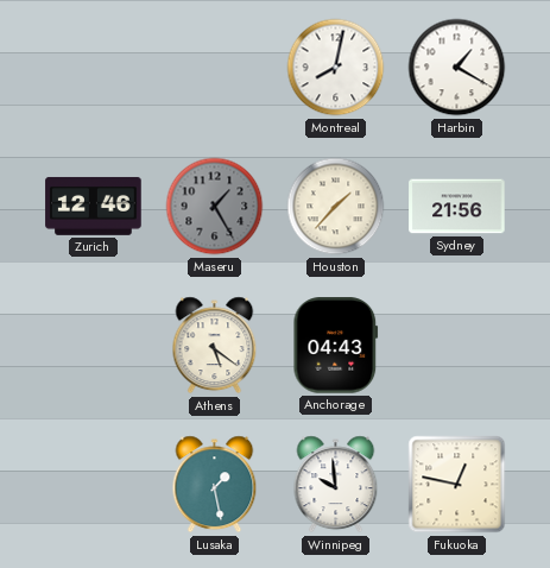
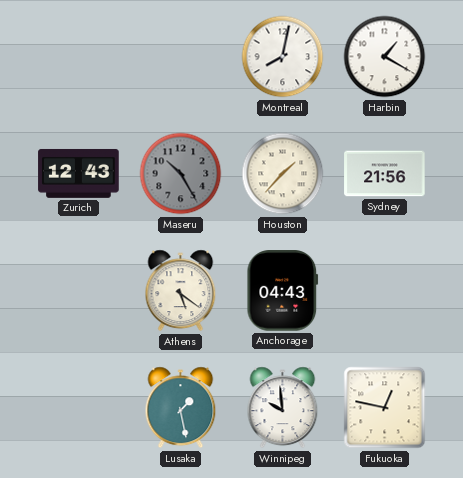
Zurich: 12:46 -> 12:43
Maseru: 1:25 -> 10:25
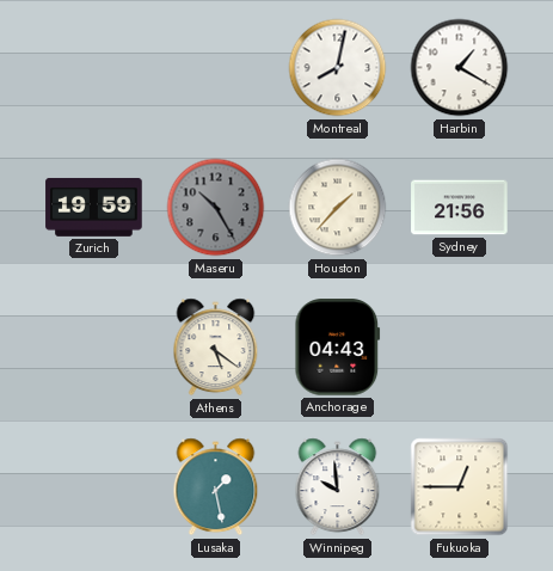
Zurich: 12:43 -> 19:59
Fukuoka: 12:47 -> 12:45
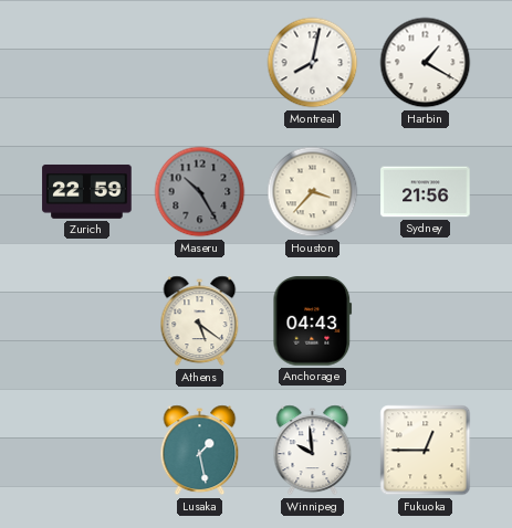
Zurich: 19:59 -> 22:59
Houston: 1:37 -> 3:37
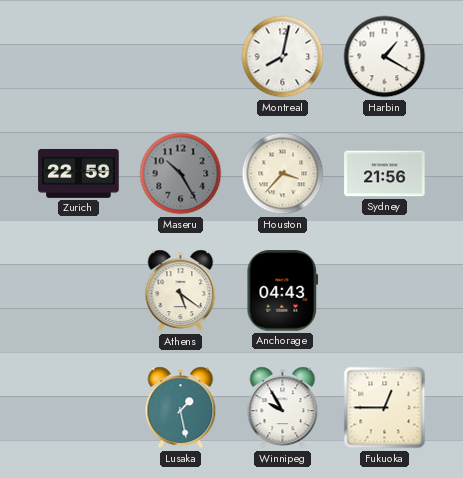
Winnipeg: 9:59 -> 9:55
